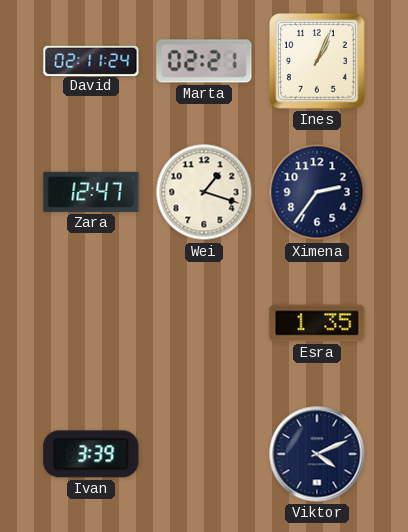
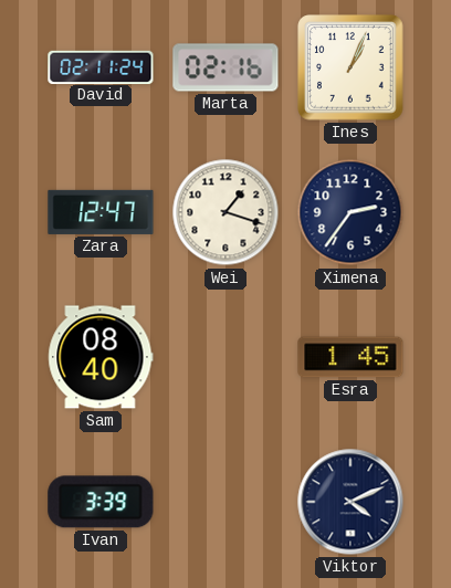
Marta: 02:21 -> 02:16
Sam: none -> 08:40
Esra: 1:35 -> 1:45
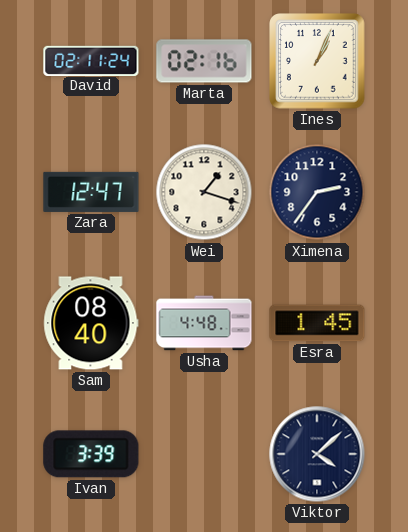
Usha: none -> 4:48
Viktor: 4:11 -> 4:08
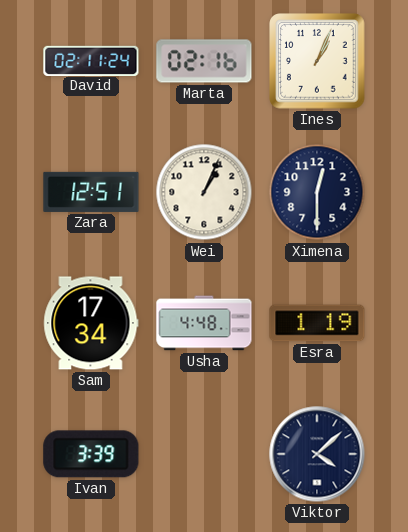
Zara: 12:47 -> 12:51
Wei: 1:18 -> 1:04
Ximena: 2:36 -> 12:30
Sam: 08:40 -> 17:34
Esra: 1:45 -> 1:19
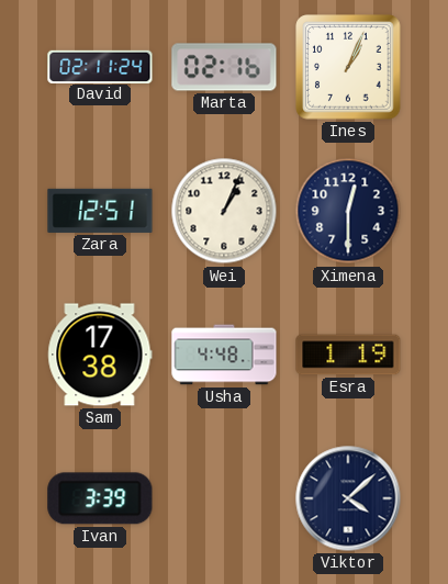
Sam: 17:34 -> 17:38
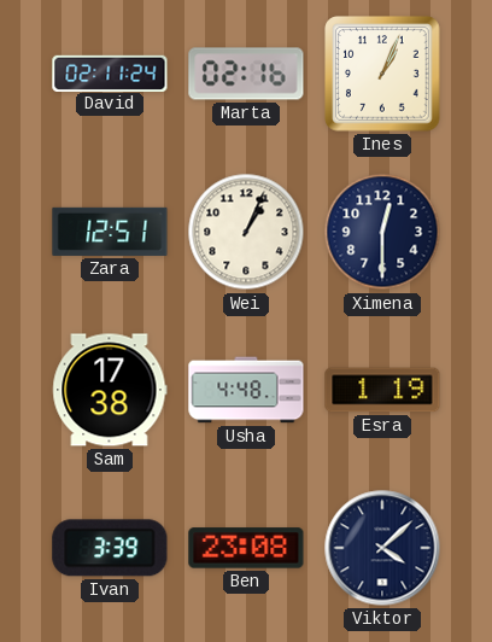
Ben: none -> 23:08
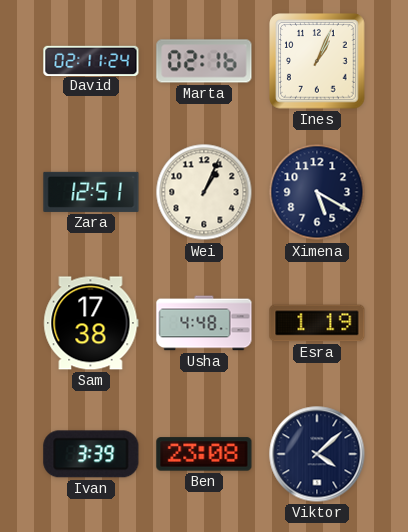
Ximena: 12:30 -> 5:20
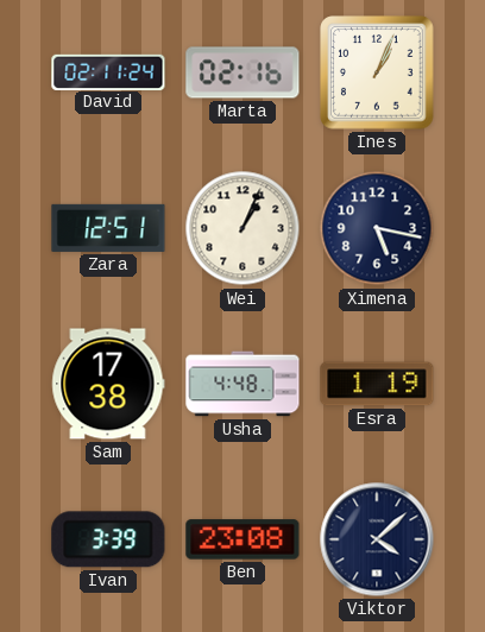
Ximena: 5:20 -> 5:17
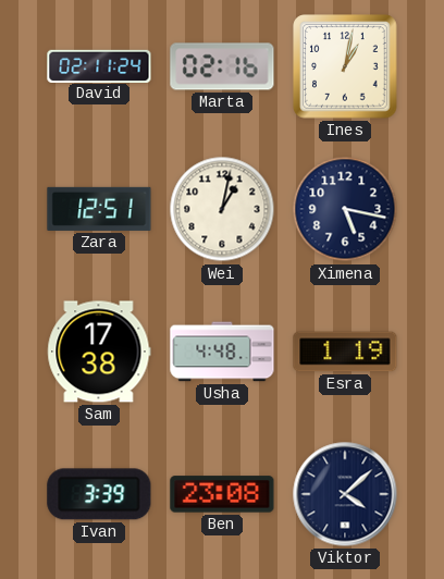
Ines: 1:04 -> 1:02
Wei: 1:04 -> 1:02
